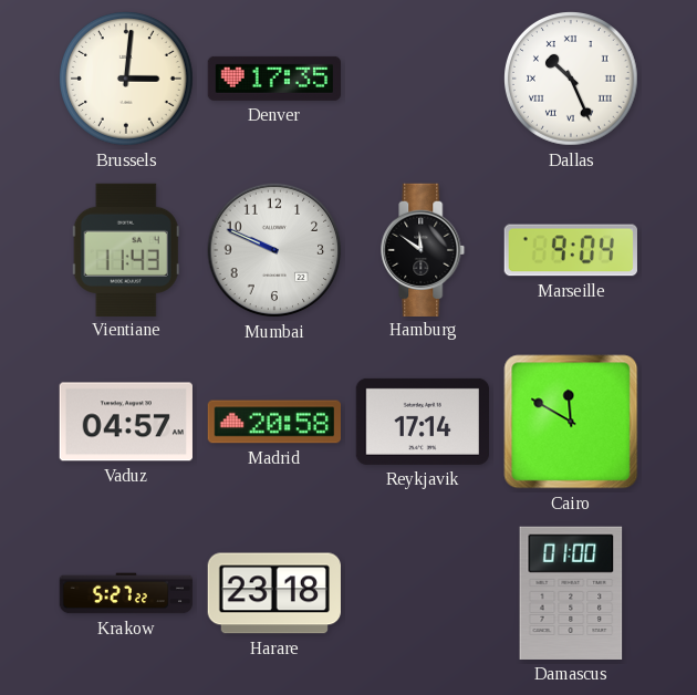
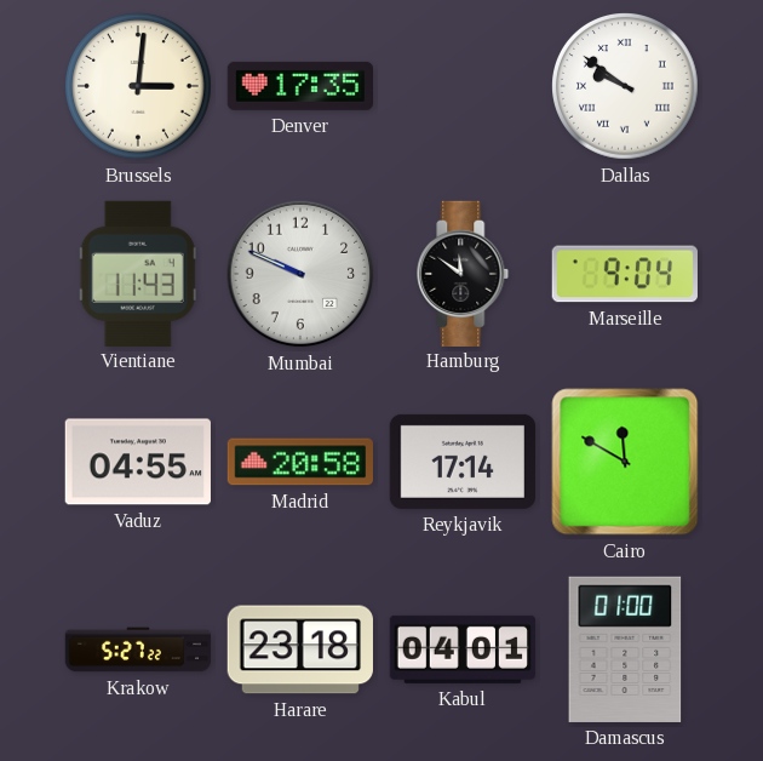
Dallas: 10:26 -> 9:51
Vaduz: 04:57 -> 04:55
Kabul: none -> 04:01
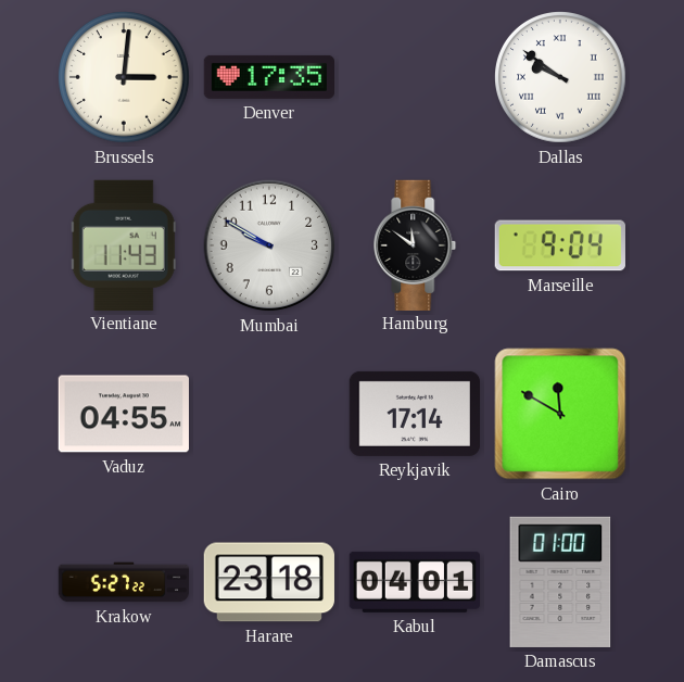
Mumbai: 9:49 -> 9:50
Madrid: 20:58 -> none
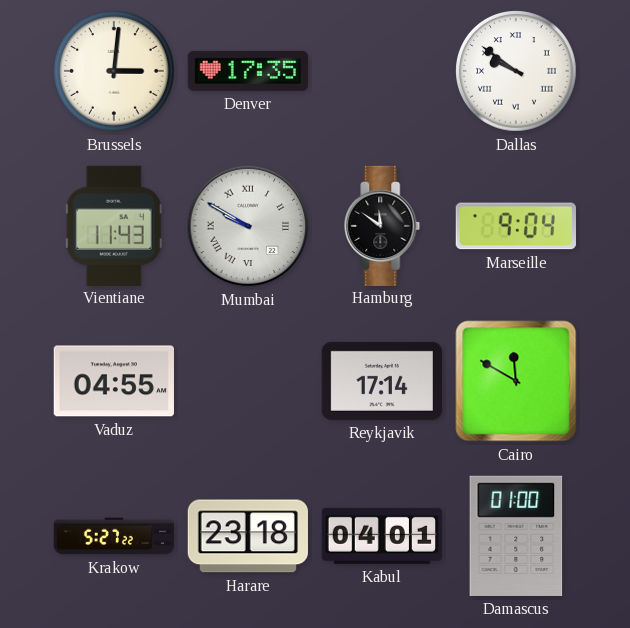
Mumbai numerals: Arabic -> Roman
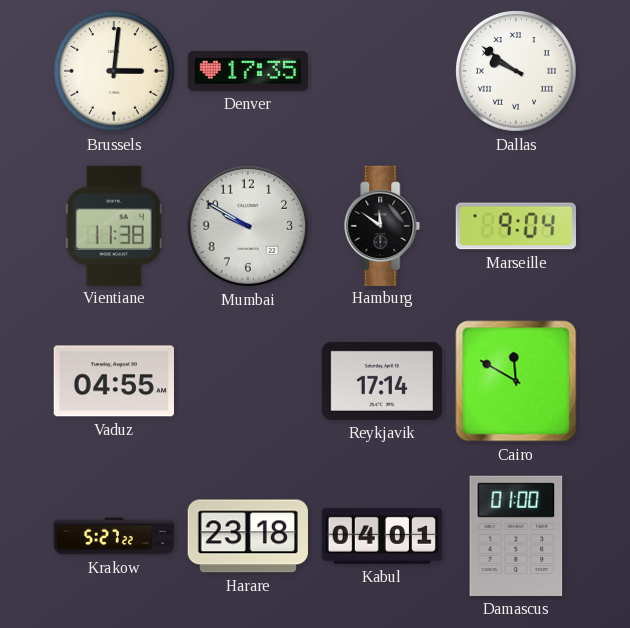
Vientiane: 11:43 -> 11:38
Mumbai numerals: Roman -> Arabic
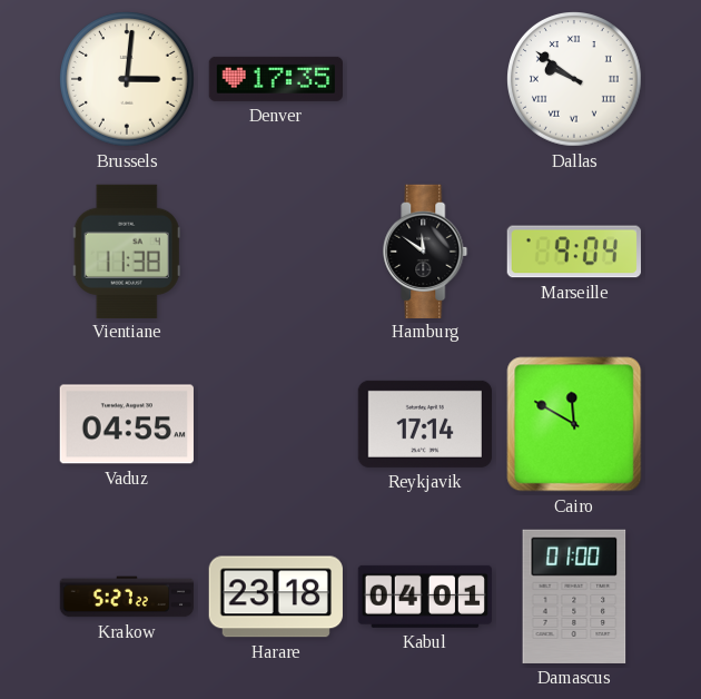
Mumbai: 9:50 -> none
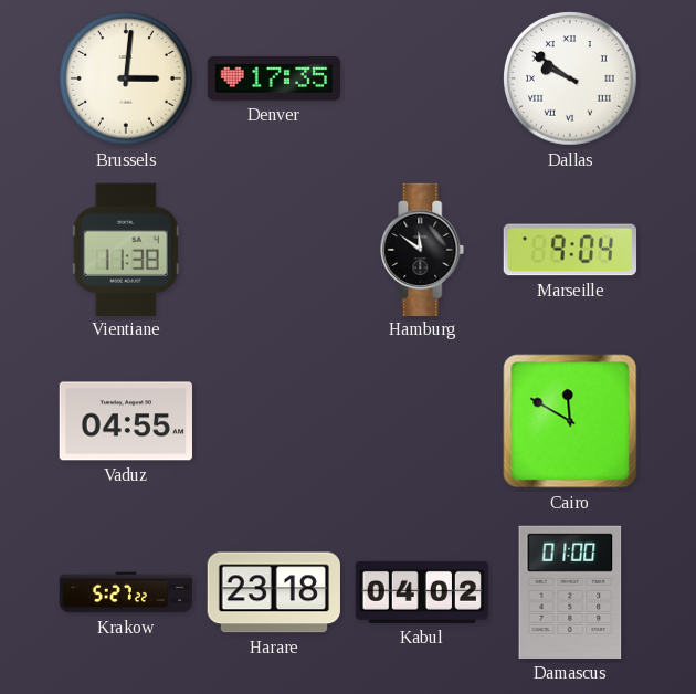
Reykjavik: 17:14 -> none
Kabul: 04:01 -> 04:02
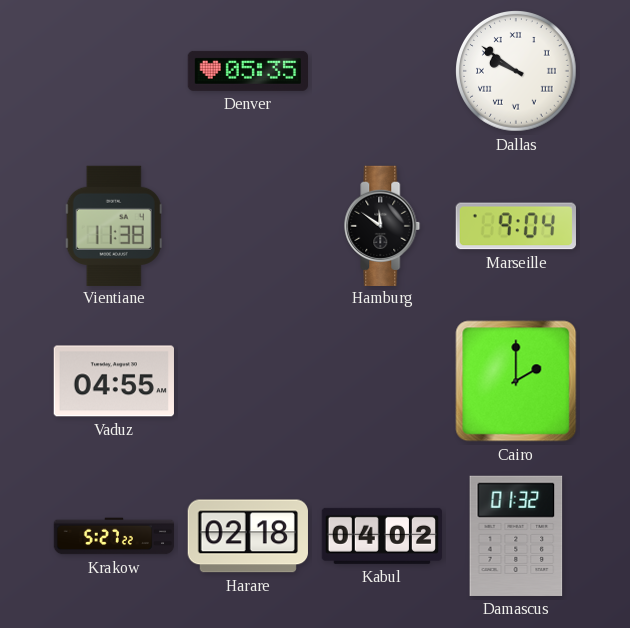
Brussels: 3:01 -> none
Denver: 17:35 -> 05:35
Cairo: 11:50 -> 2:00
Harare: 23:18 -> 02:18
Damascus: 01:00 -> 01:32
